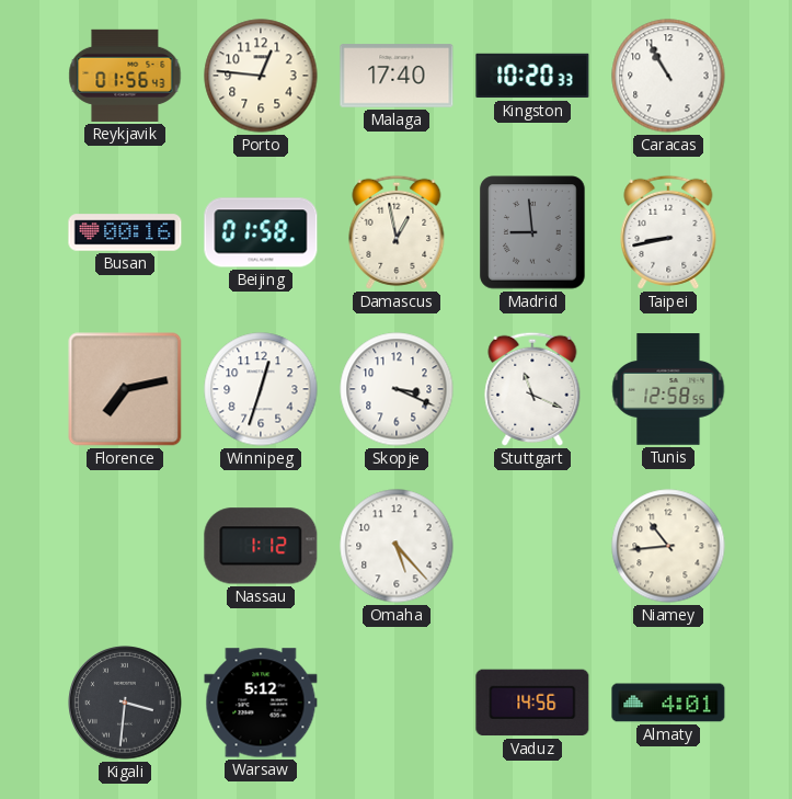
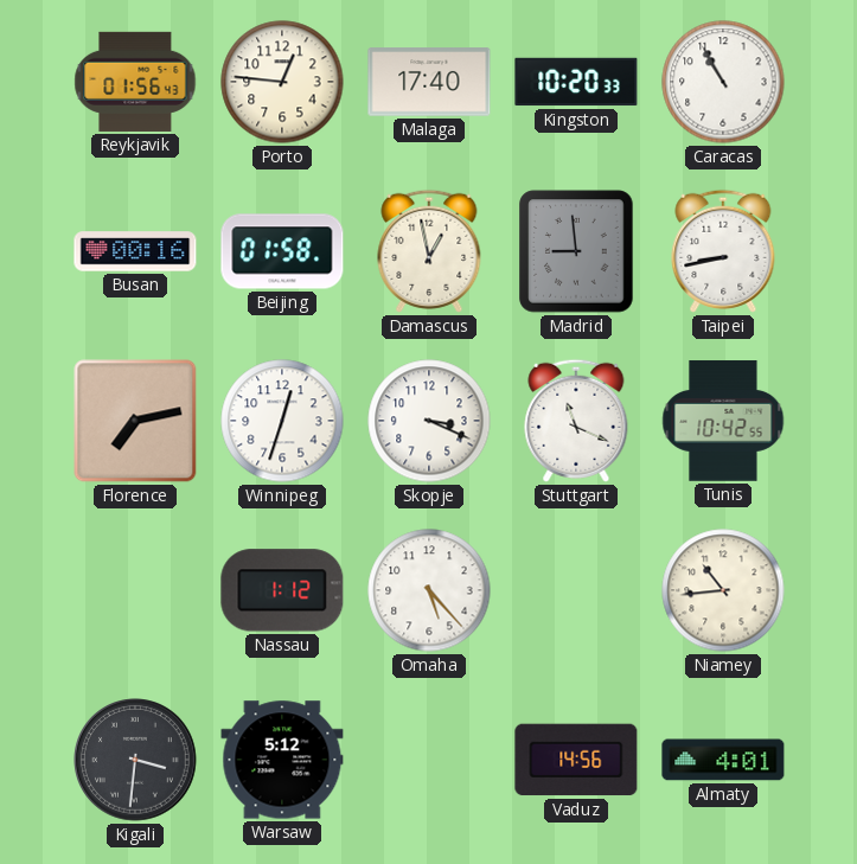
Tunis: 12:58 -> 10:42
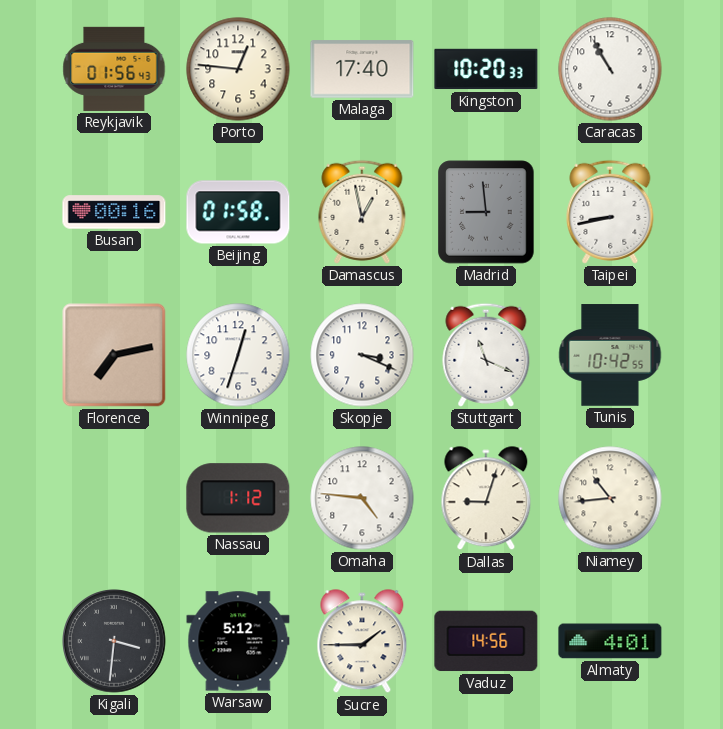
Omaha: 5:23 -> 4:46
Dallas: none -> 9:03
Sucre: none -> 1:45
